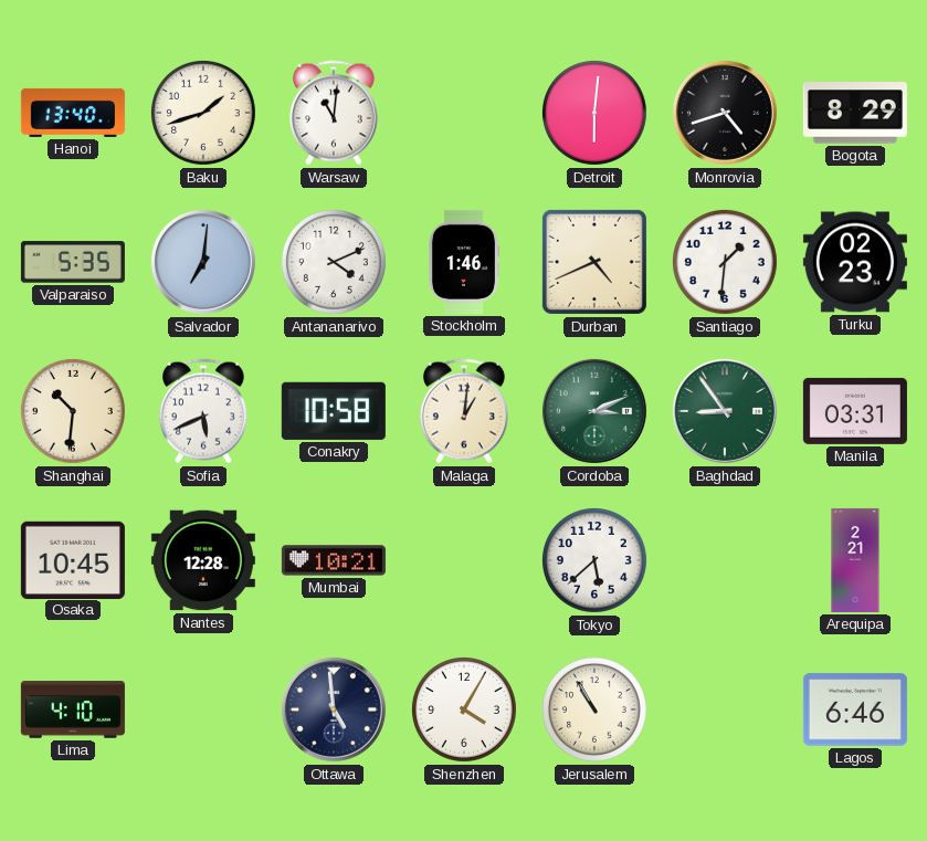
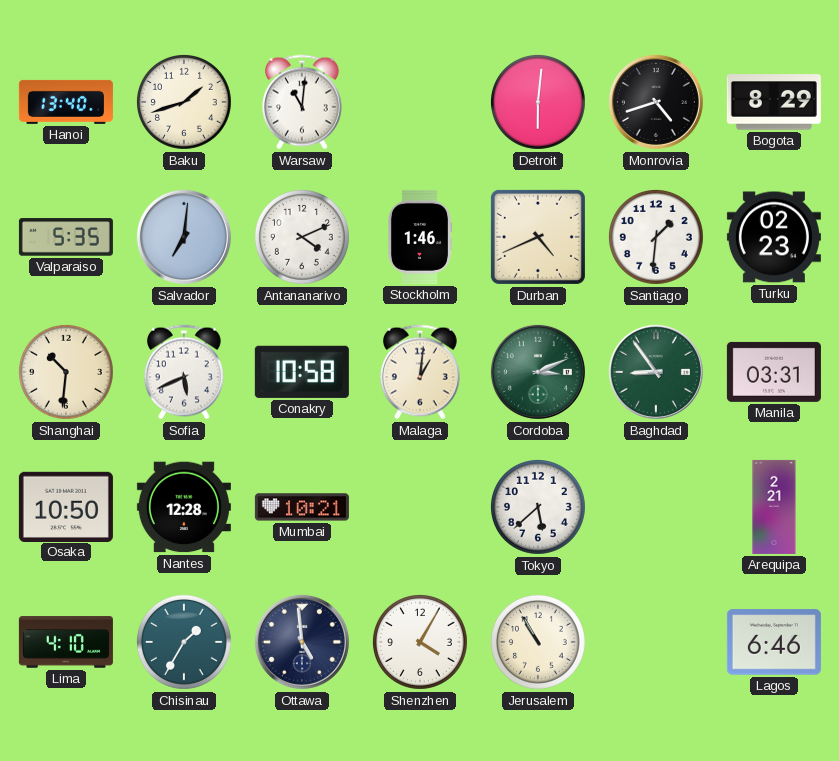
Osaka: 10:45 -> 10:50
Chisinau: none -> 1:35
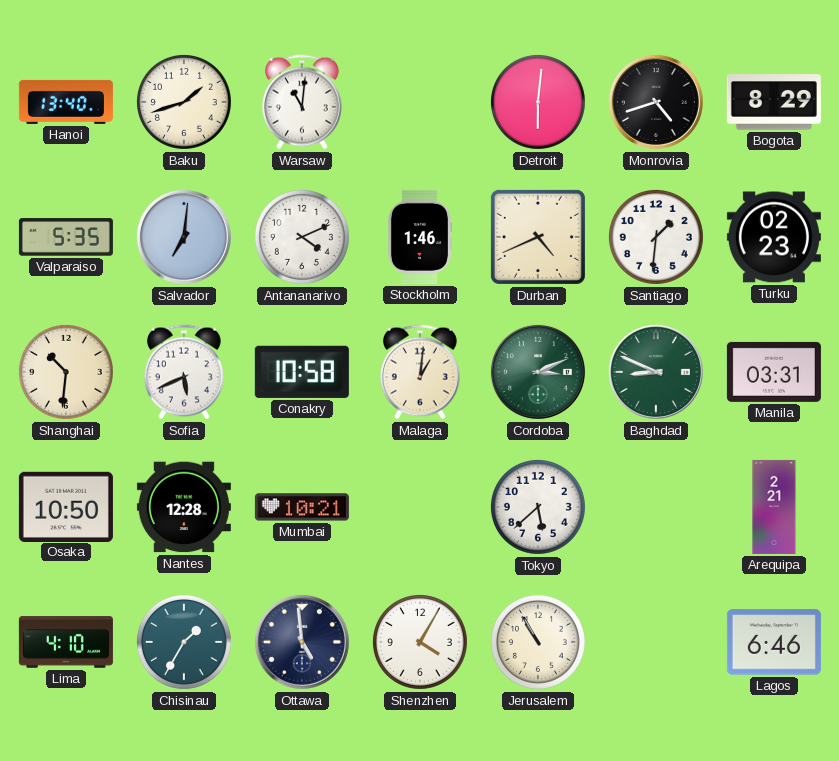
Baghdad: 8:54 -> 8:49
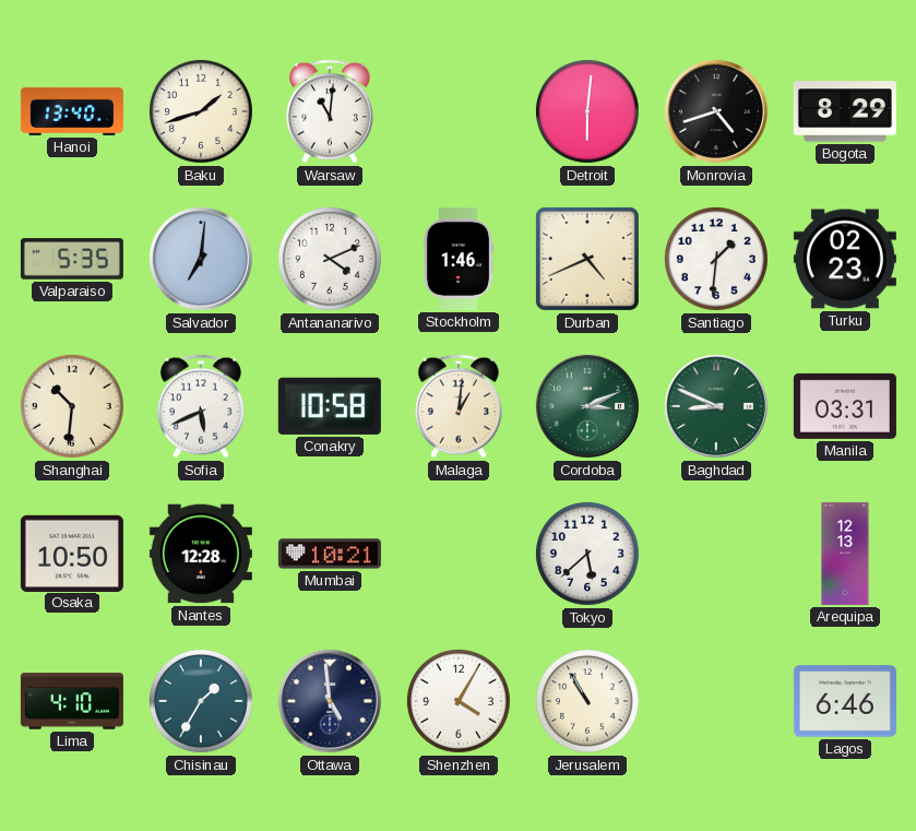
Arequipa: 2:21 -> 12:13
